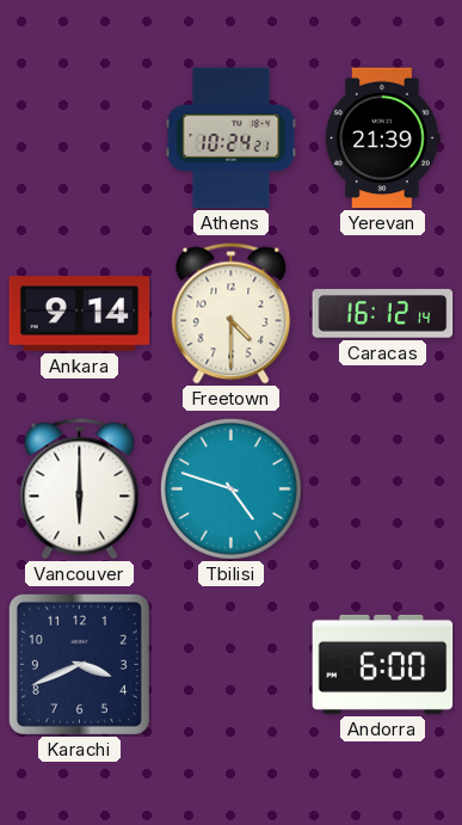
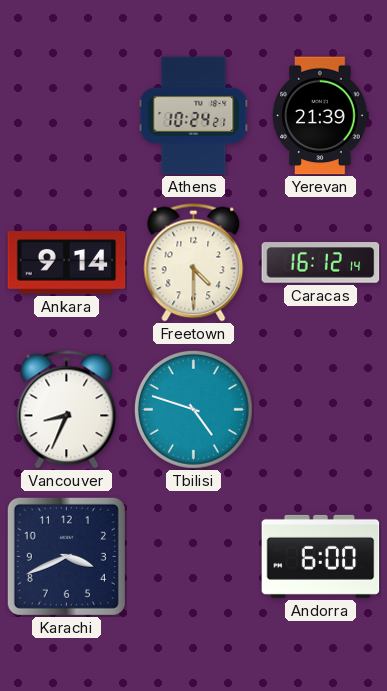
Vancouver: 6:00 -> 8:34
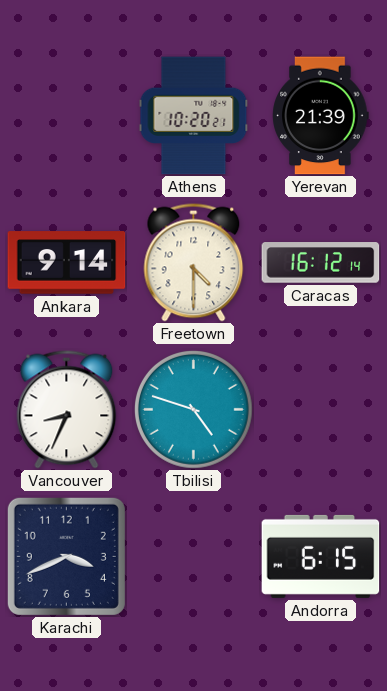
Athens: 10:24 -> 10:20
Andorra: 6:00 -> 6:15
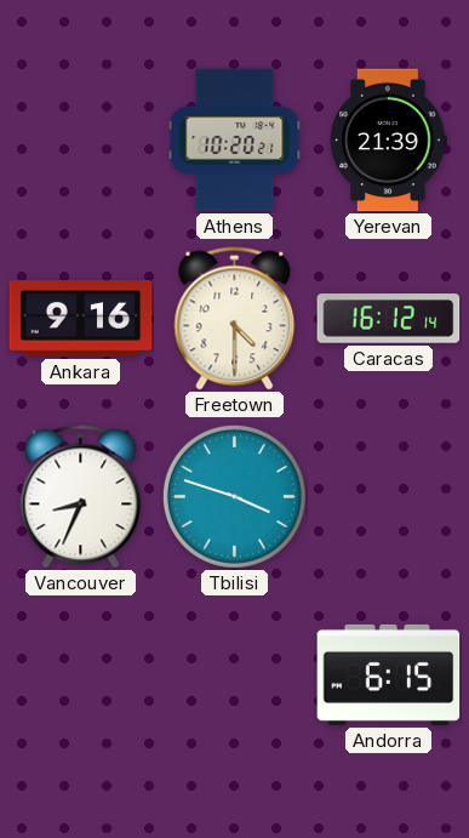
Ankara: 9:14 -> 9:16
Tbilisi: 4:48 -> 3:48
Karachi: 3:41 -> none
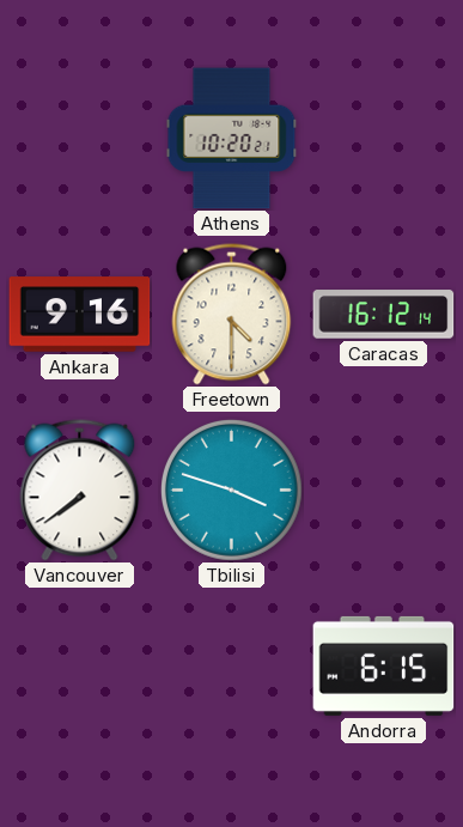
Yerevan: 21:39 -> none
Vancouver: 8:34 -> 7:39
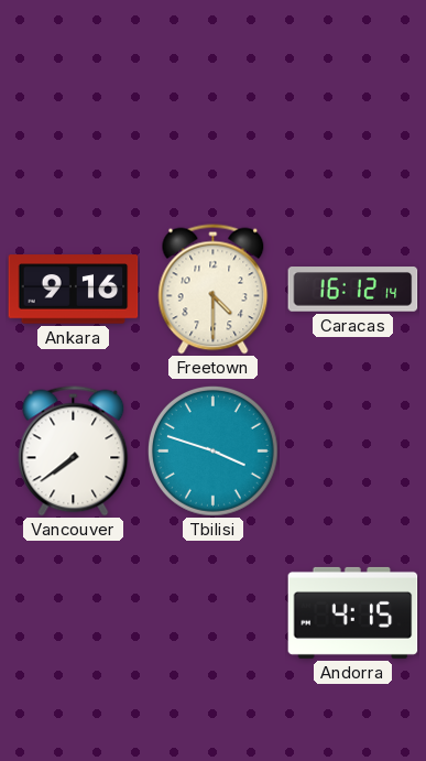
Athens: 10:20 -> none
Andorra: 6:15 -> 4:15
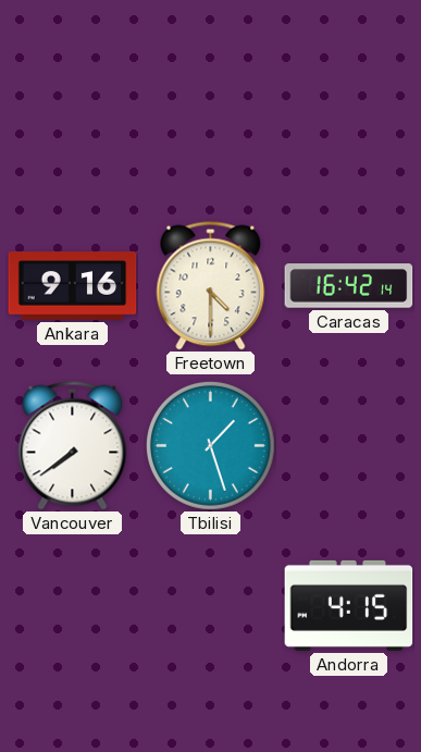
Caracas: 16:12 -> 16:42
Tbilisi: 3:48 -> 1:27
